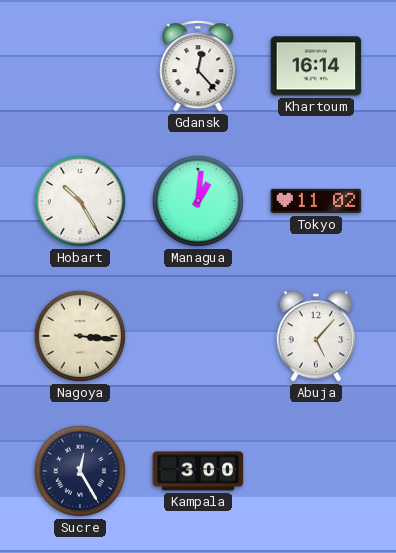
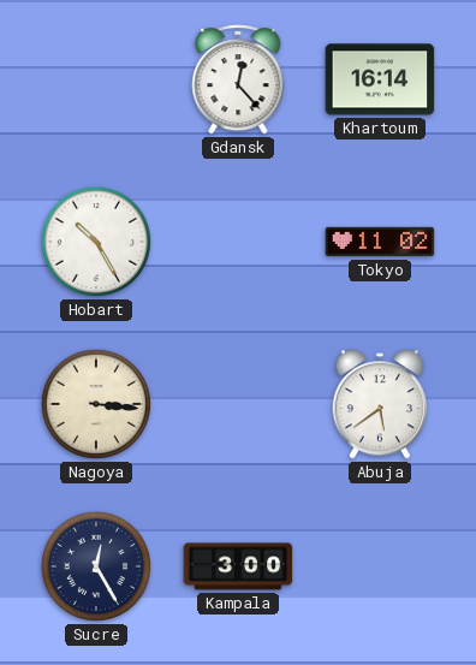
Managua: 1:01 -> none
Abuja: 5:07 -> 5:39
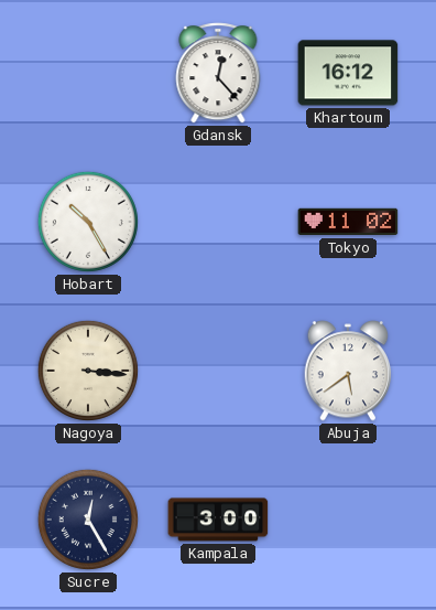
Khartoum: 16:14 -> 16:12
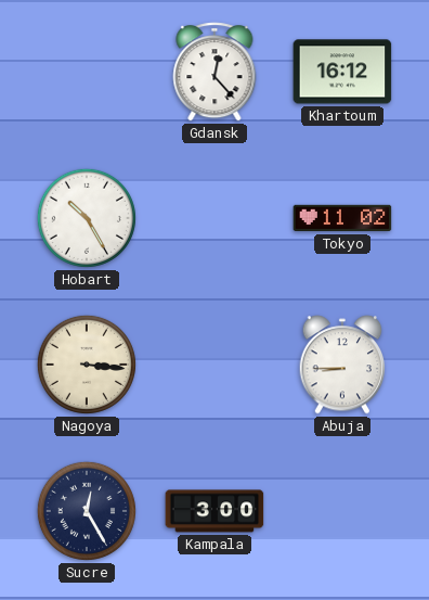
Abuja: 5:39 -> 8:45
